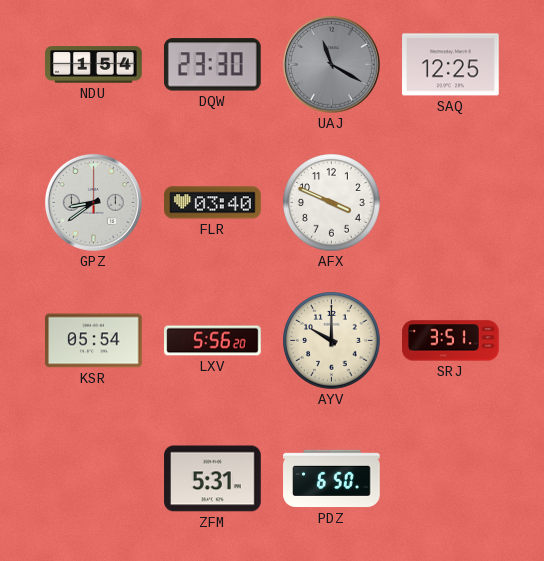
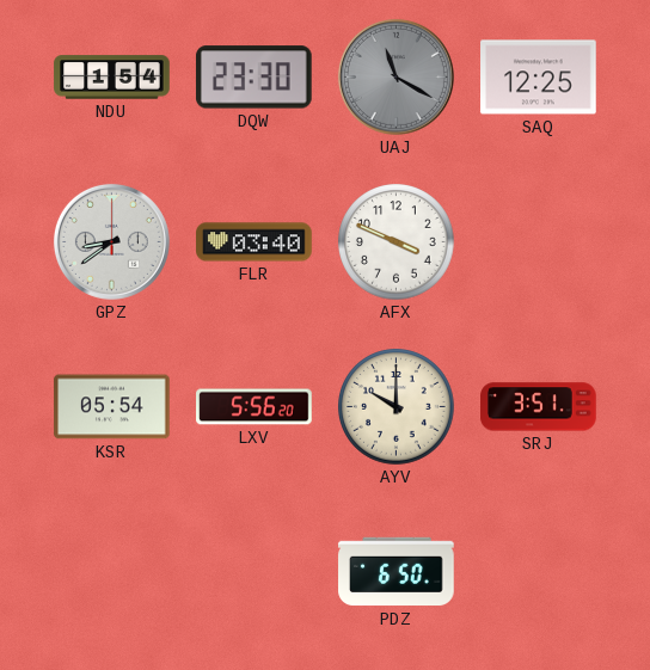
ZFM: 5:31 -> none
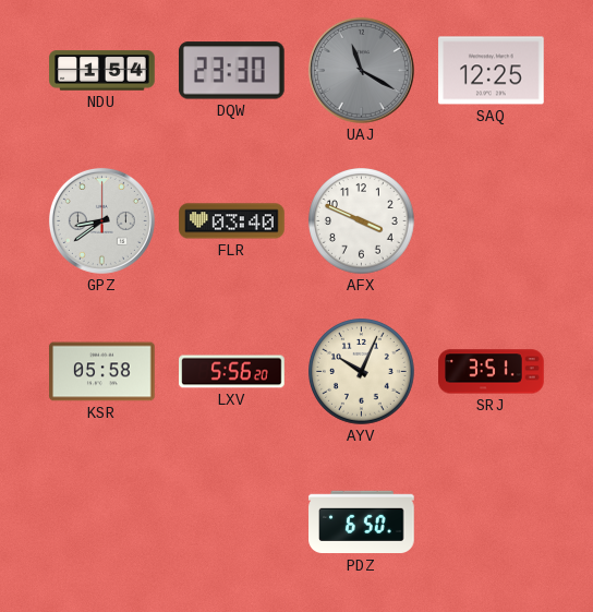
KSR: 05:54 -> 05:58
AYV: 10:00 -> 10:04
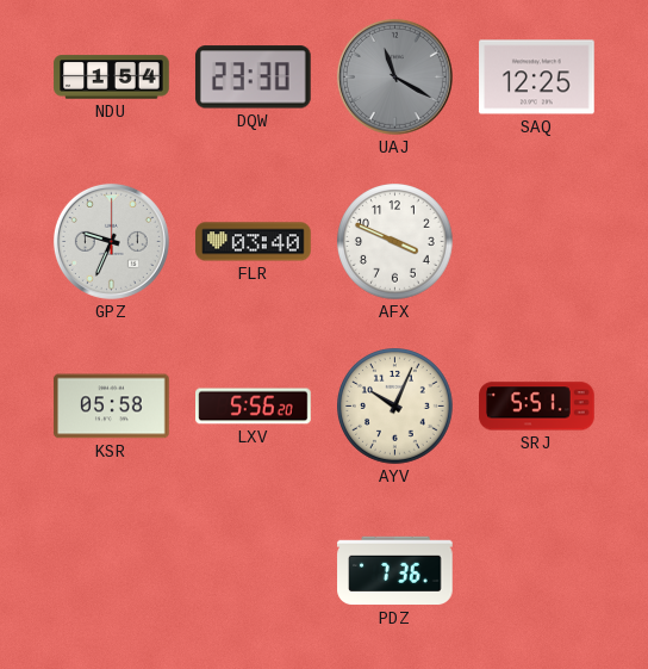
GPZ: 8:39 -> 9:34
SRJ: 3:51 -> 5:51
PDZ: 6:50 -> 7:36
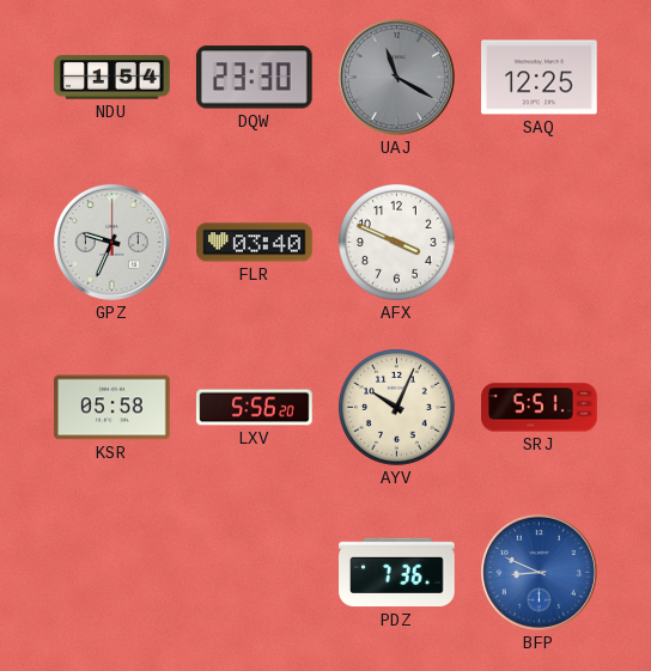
BFP: none -> 8:49
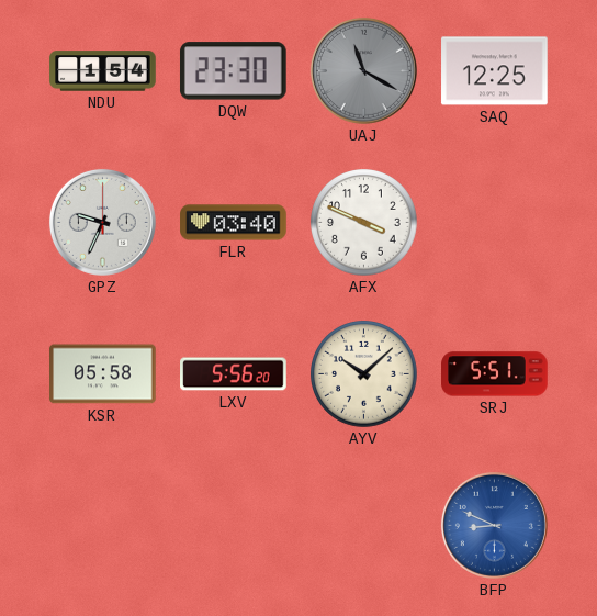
AYV: 10:04 -> 10:08
PDZ: 7:36 -> none
